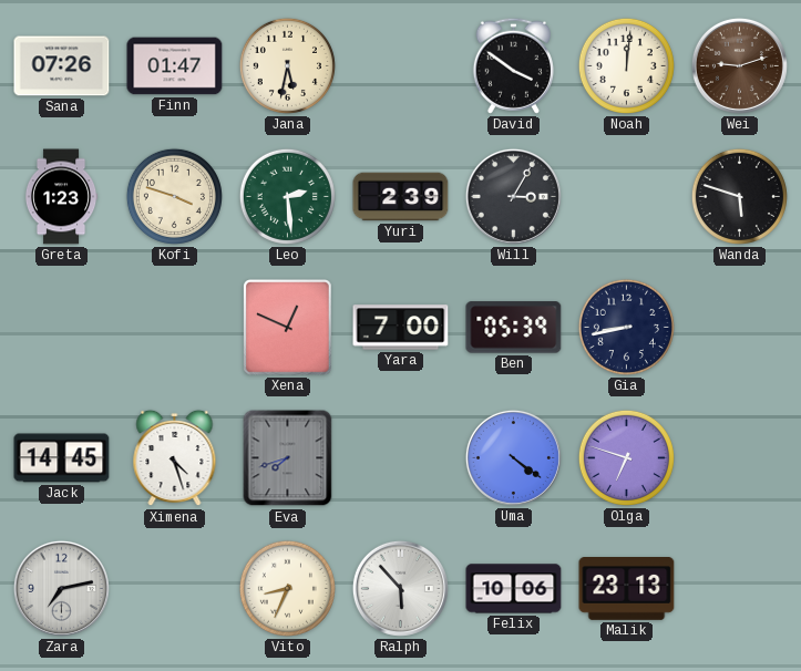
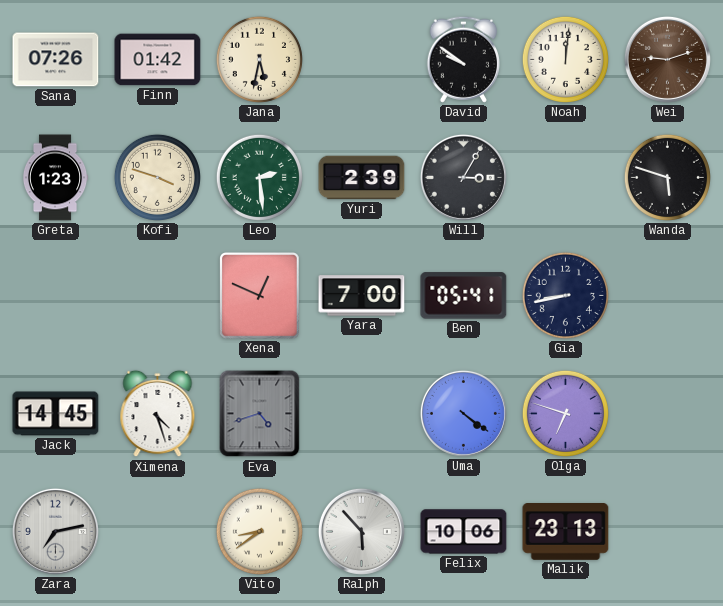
Finn: 01:47 -> 01:42
David: 3:51 -> 9:51
Ben: 05:39 -> 05:41
Eva: 7:42 -> 4:42
Vito: 8:34 -> 8:39
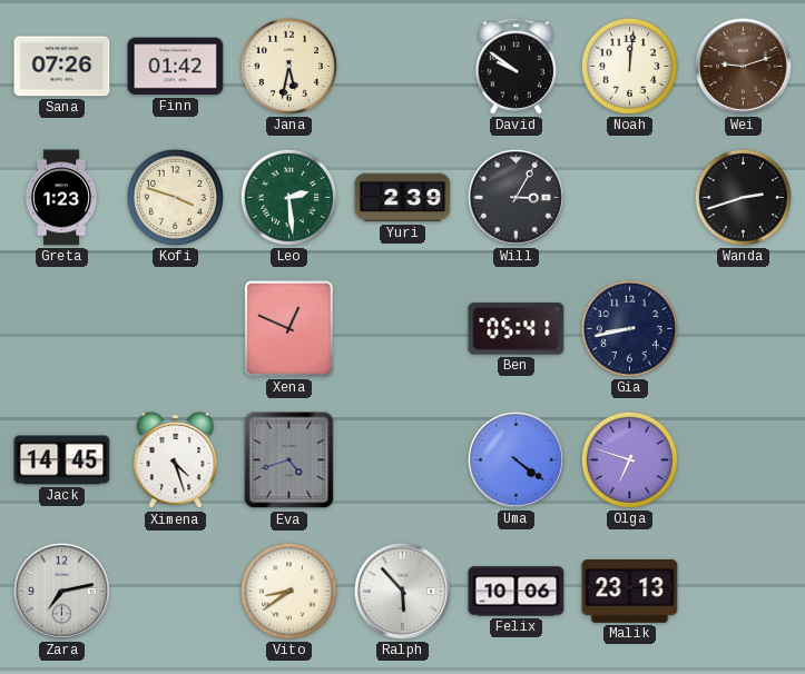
Wanda: 5:48 -> 2:42
Yara: 7:00 -> none
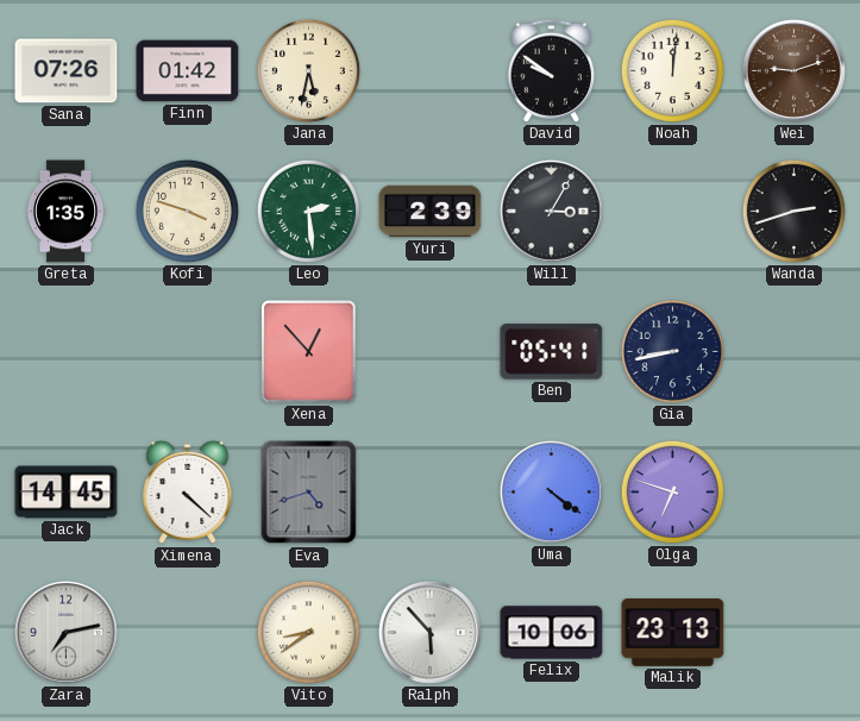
Greta: 1:23 -> 1:35
Xena: 12:49 -> 12:53
Ximena: 4:27 -> 4:22
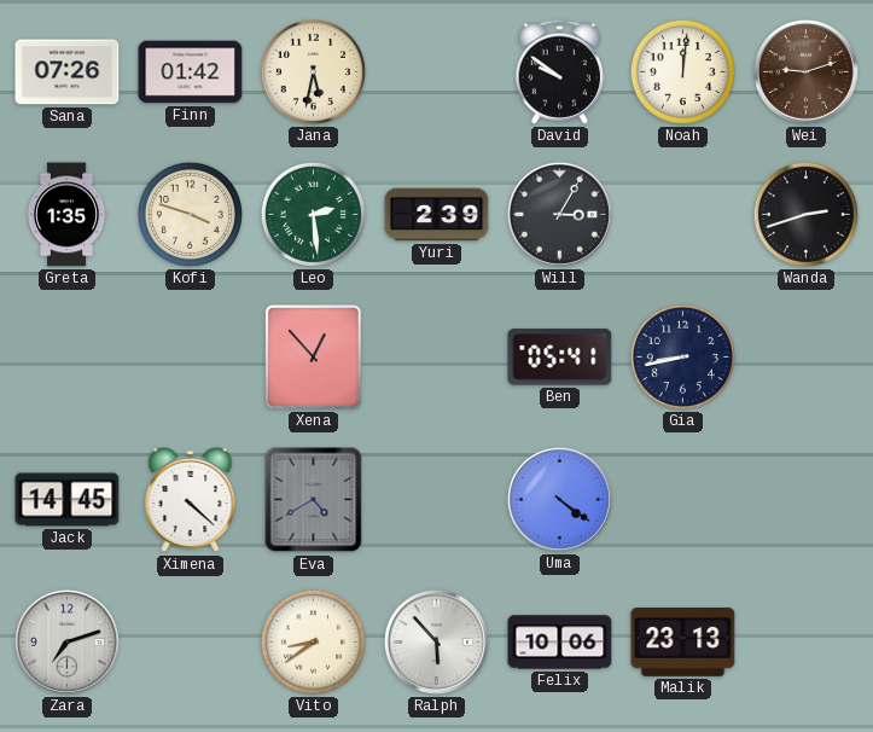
Eva: 4:42 -> 4:40
Olga: 6:48 -> none
Zara: 7:13 -> 7:12
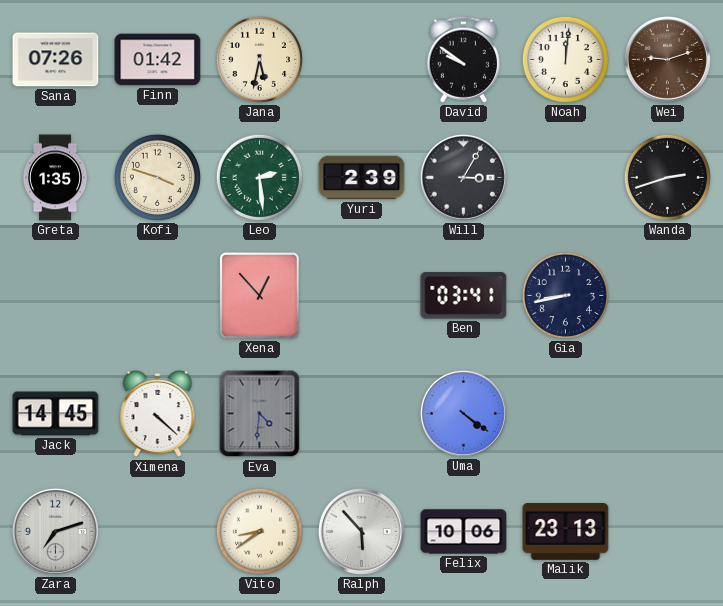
Ben: 05:41 -> 03:41
Eva: 4:40 -> 4:31
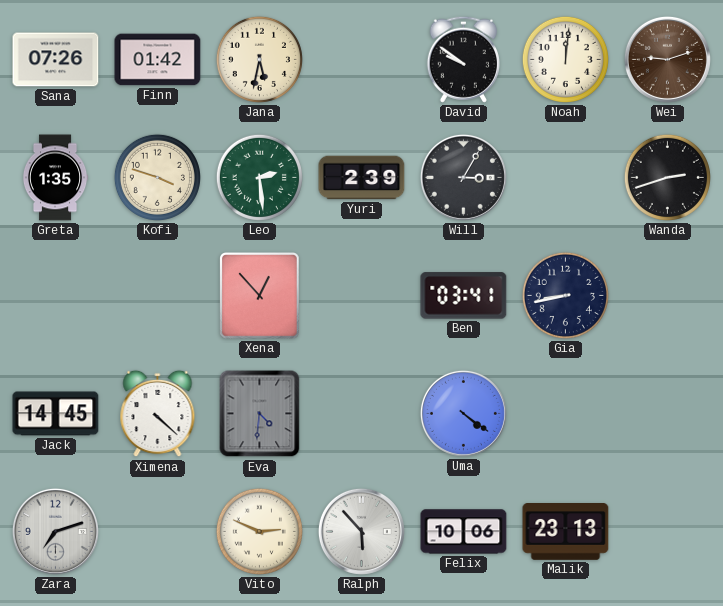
Vito: 8:39 -> 2:49
